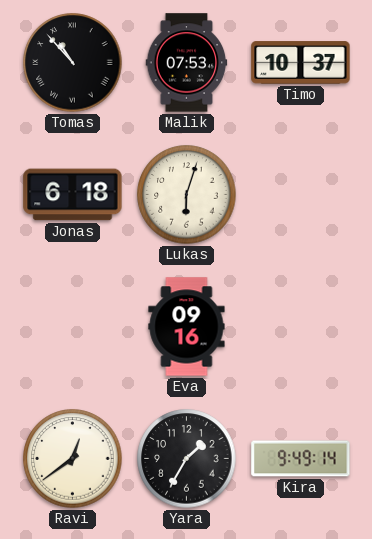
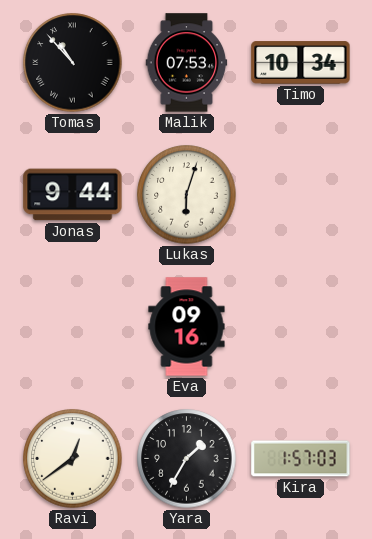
Timo: 10:37 -> 10:34
Jonas: 6:18 -> 9:44
Kira: 9:49 -> 1:57
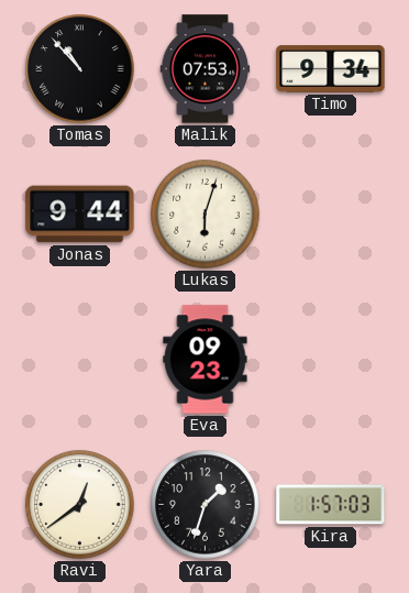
Timo: 10:34 -> 9:34
Eva: 09:16 -> 09:23
Yara: 1:35 -> 1:33
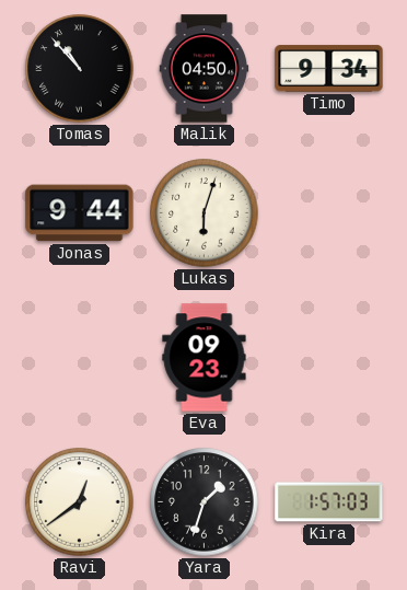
Malik: 07:53 -> 04:50
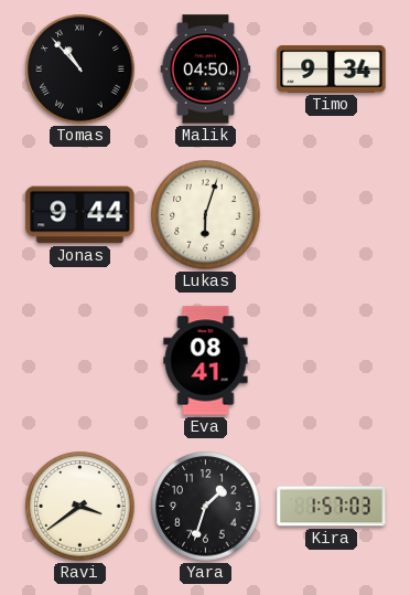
Eva: 09:23 -> 08:41
Ravi: 12:39 -> 3:39
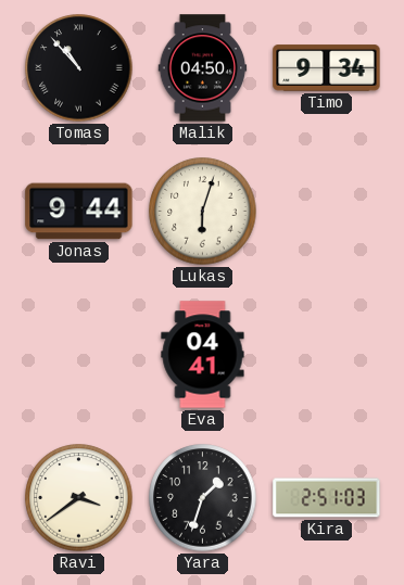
Eva: 08:41 -> 04:41
Kira: 1:57 -> 2:51
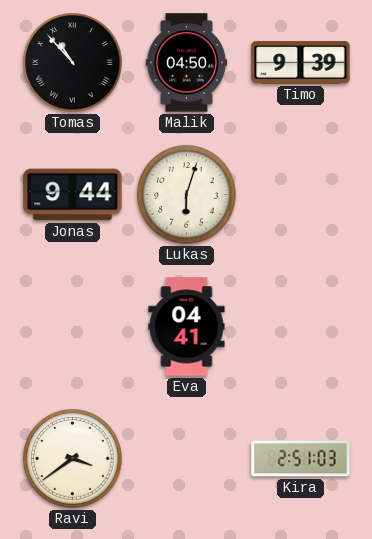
Timo: 9:34 -> 9:39
Yara: 1:33 -> none
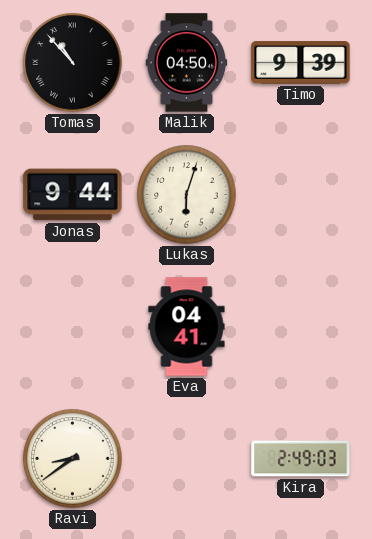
Ravi: 3:39 -> 8:39
Kira: 2:51 -> 2:49
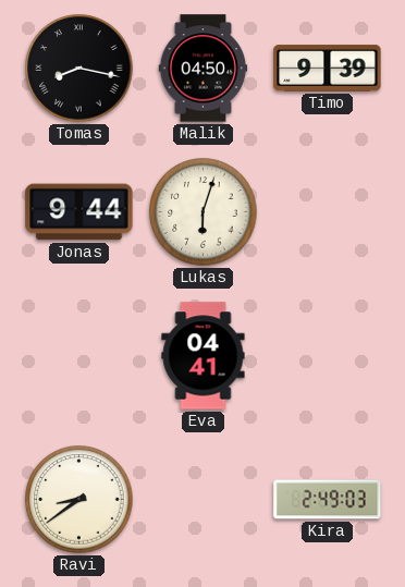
Tomas: 10:53 -> 8:17
